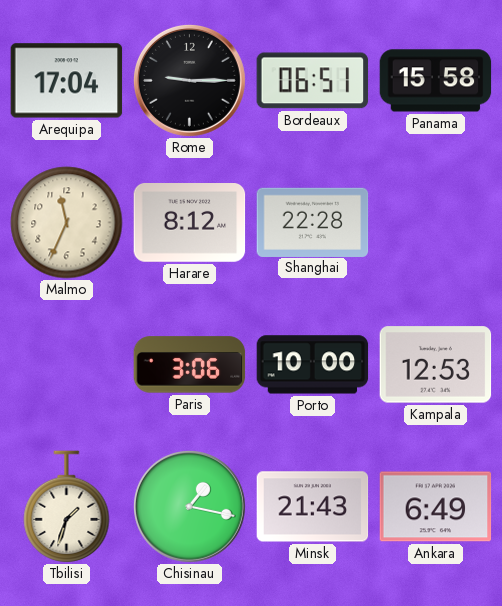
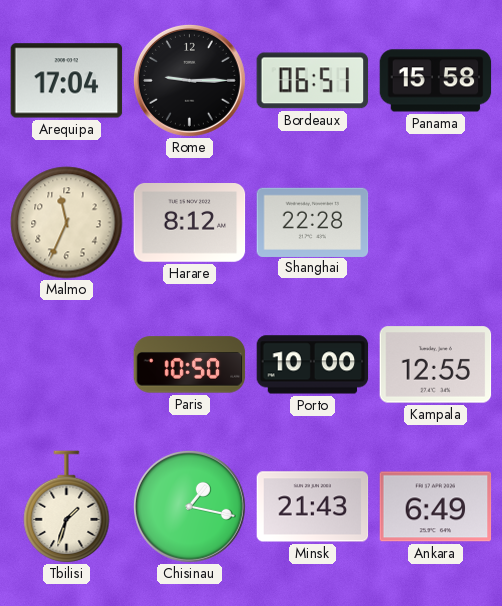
Paris: 3:06 -> 10:50
Kampala: 12:53 -> 12:55
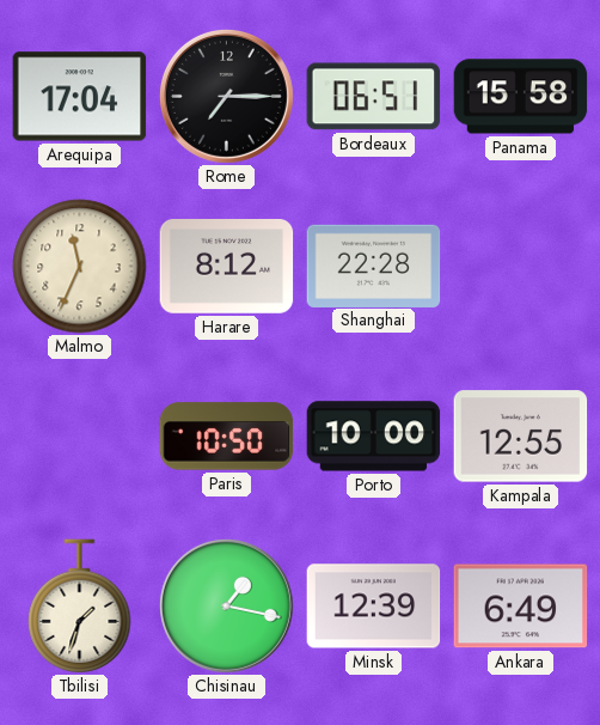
Rome: 9:15 -> 7:15
Minsk: 21:43 -> 12:39
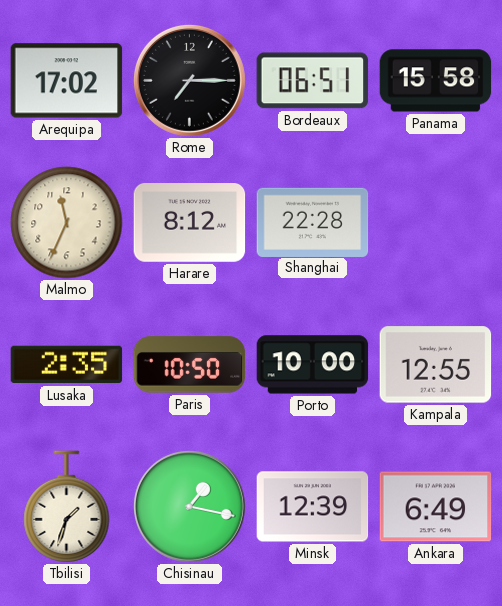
Arequipa: 17:04 -> 17:02
Lusaka: none -> 2:35
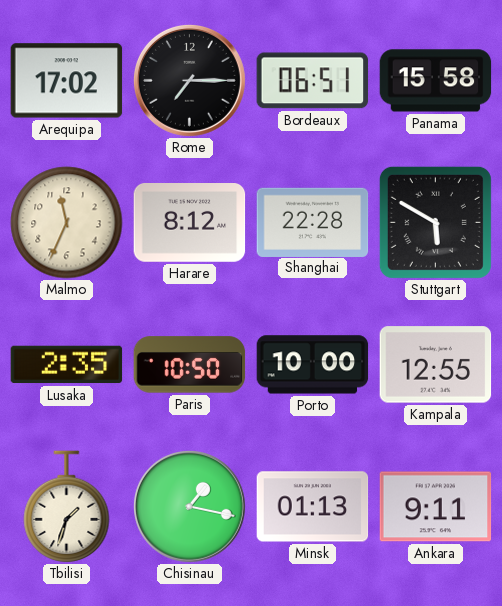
Stuttgart: none -> 5:50
Minsk: 12:39 -> 01:13
Ankara: 6:49 -> 9:11
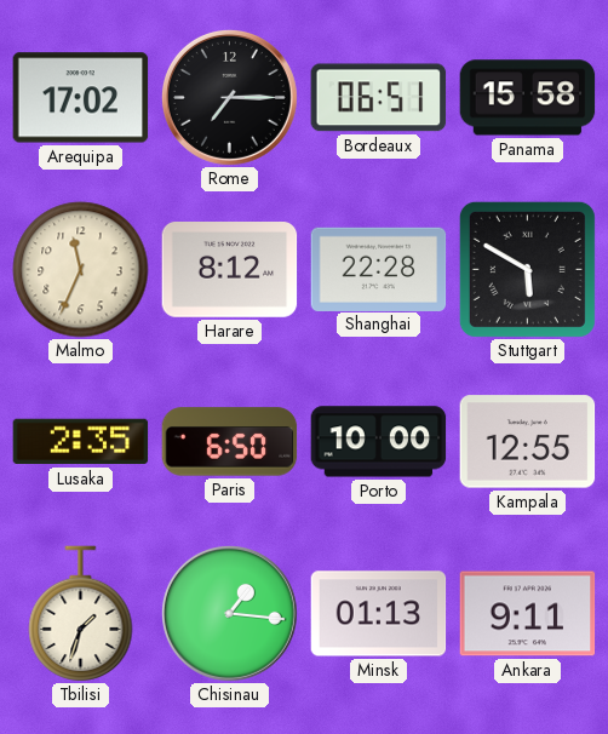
Paris: 10:50 -> 6:50
Chisinau: 1:17 -> 1:16
